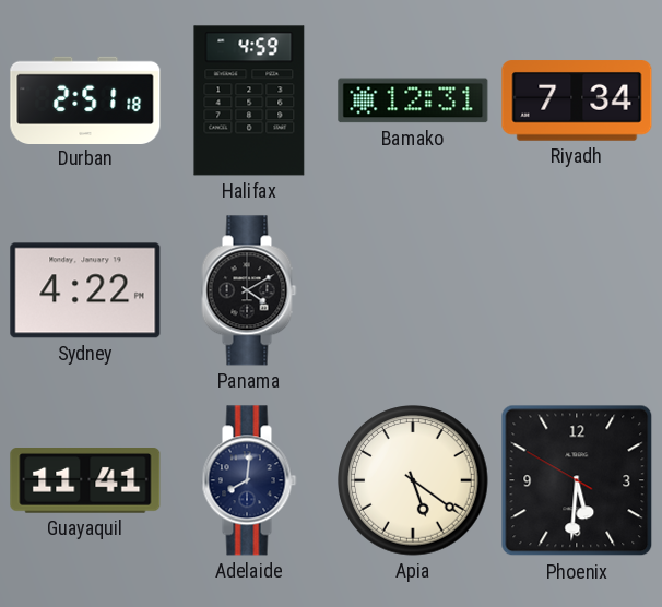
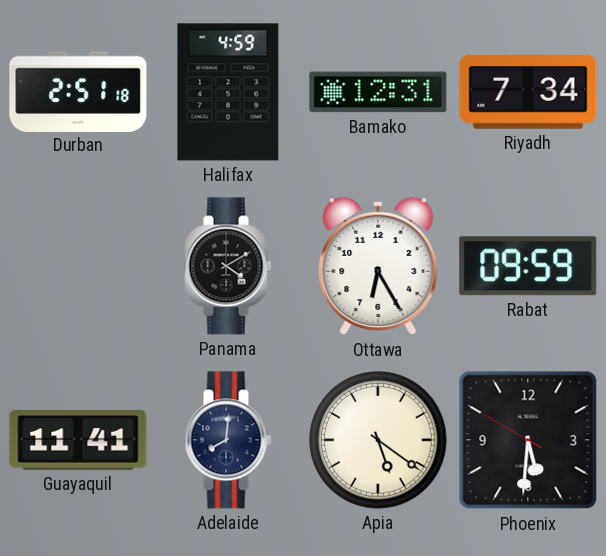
Sydney: 4:22 -> none
Ottawa: none -> 6:25
Rabat: none -> 09:59
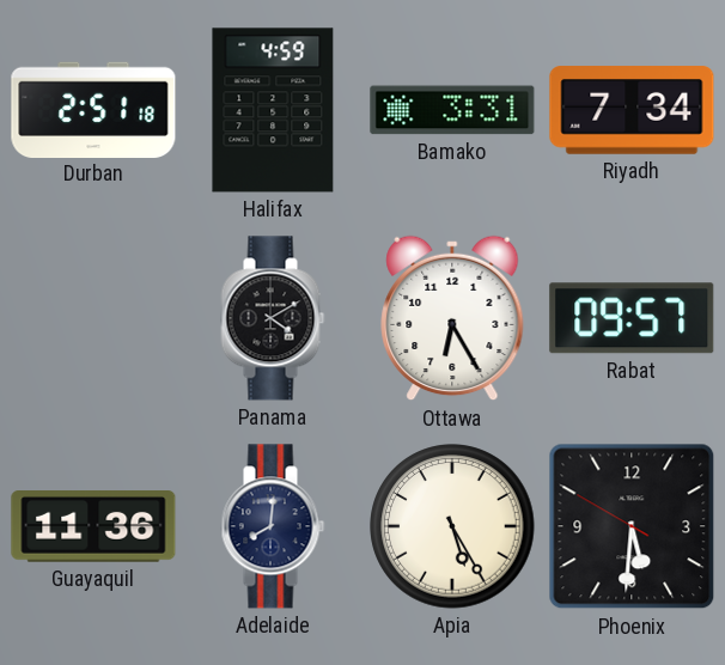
Bamako: 12:31 -> 3:31
Rabat: 09:59 -> 09:57
Guayaquil: 11:41 -> 11:36
Apia: 5:21 -> 5:25
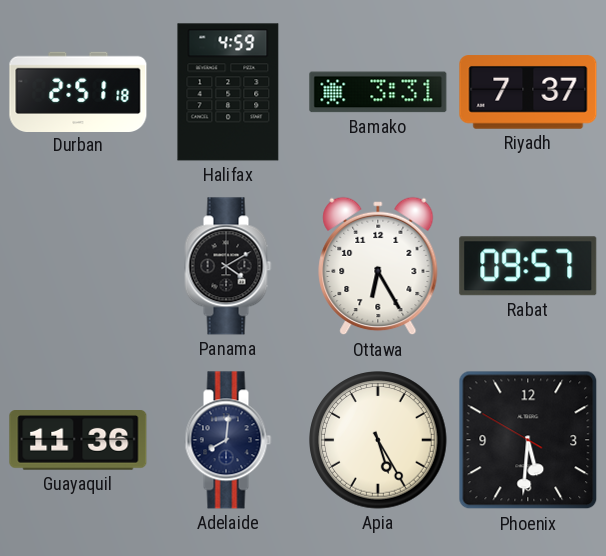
Riyadh: 7:34 -> 7:37
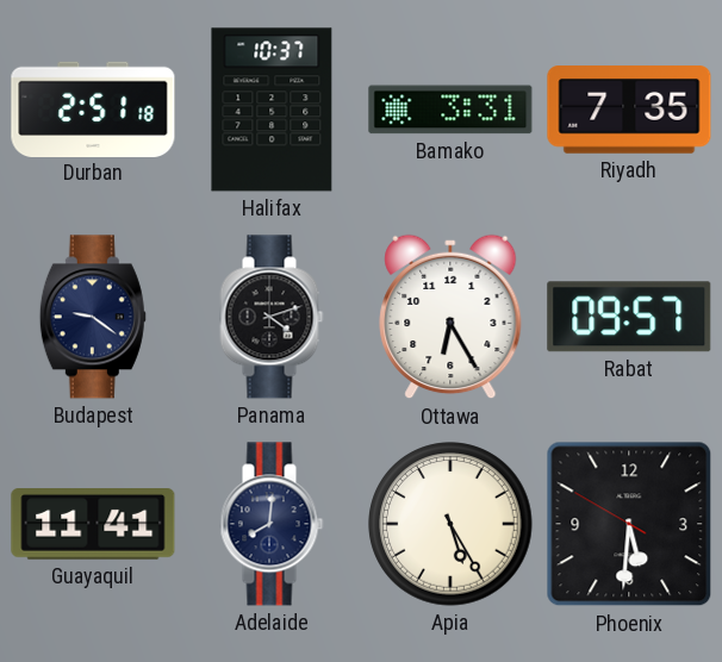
Halifax: 4:59 -> 10:37
Riyadh: 7:37 -> 7:35
Budapest: none -> 9:21
Panama: 4:10 -> 4:12
Guayaquil: 11:36 -> 11:41
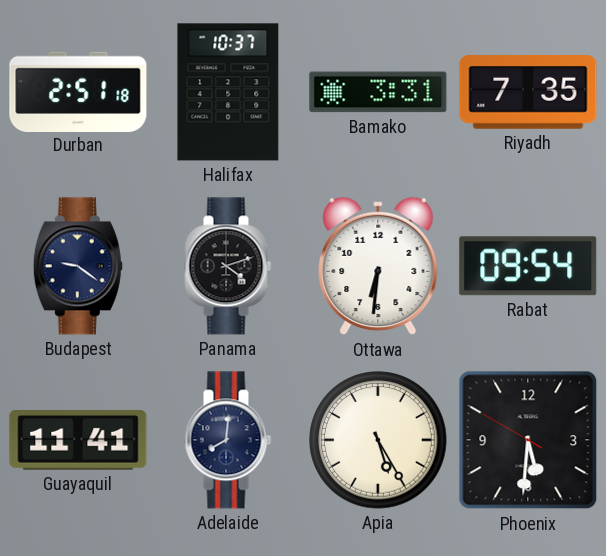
Ottawa: 6:25 -> 6:31
Rabat: 09:57 -> 09:54
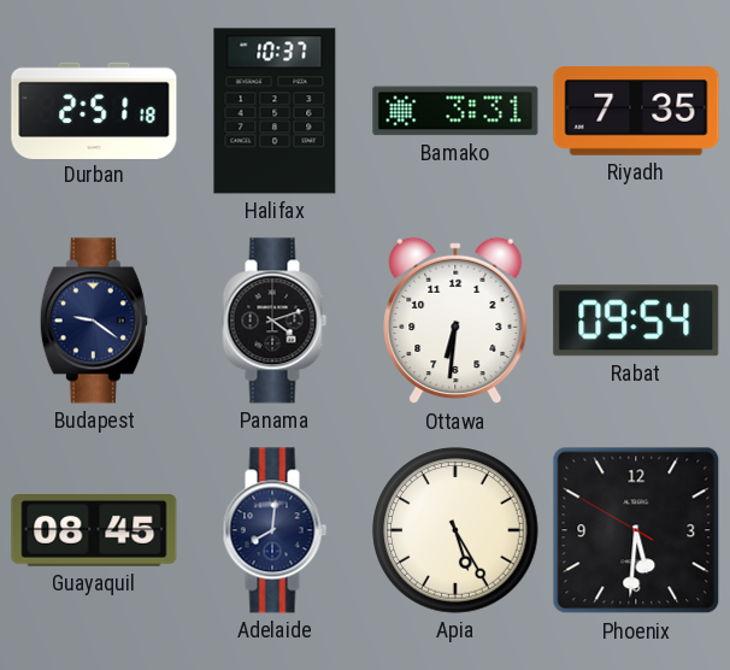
Guayaquil: 11:41 -> 08:45
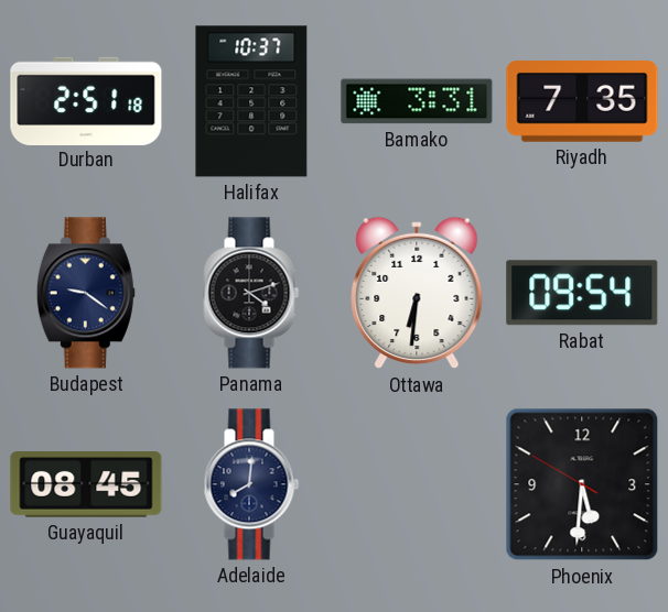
Apia: 5:25 -> none
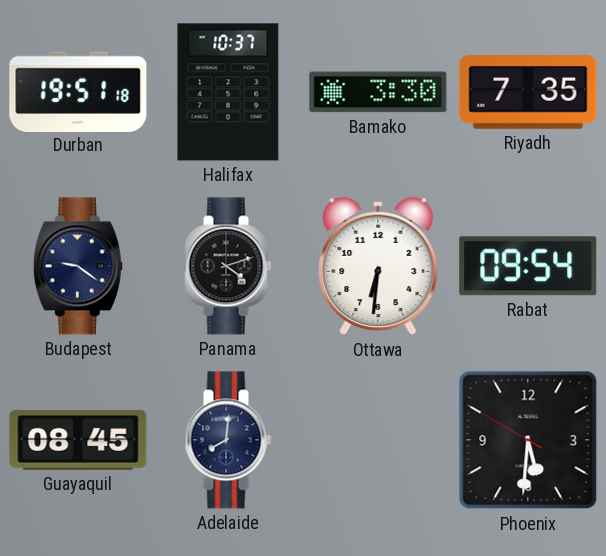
Durban: 2:51 -> 19:51
Bamako: 3:31 -> 3:30
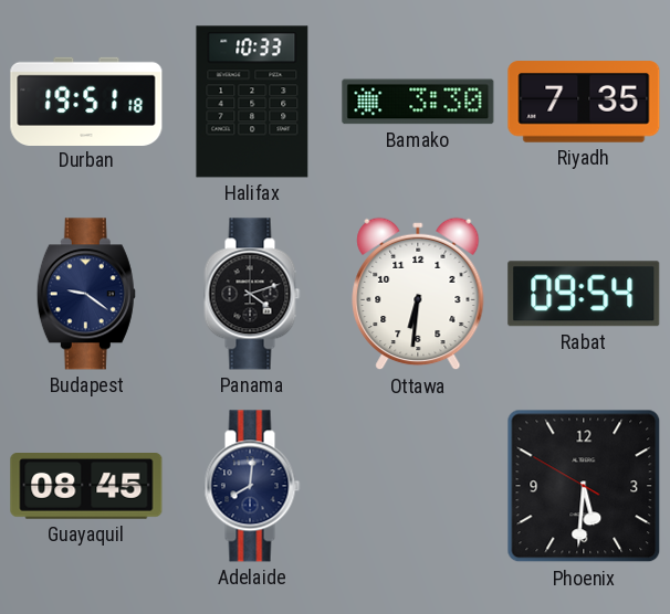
Halifax: 10:37 -> 10:33
